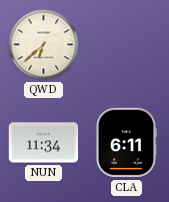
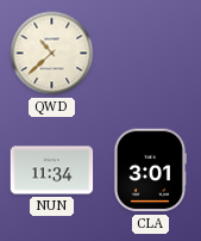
QWD: 6:38 -> 10:38
CLA: 6:11 -> 3:01
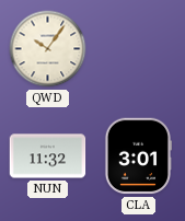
QWD: 10:38 -> 10:06
NUN: 11:34 -> 11:32
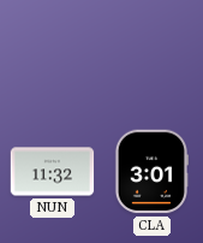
QWD: 10:06 -> none
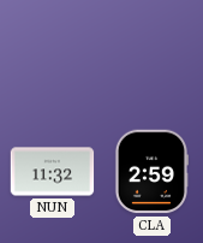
CLA: 3:01 -> 2:59
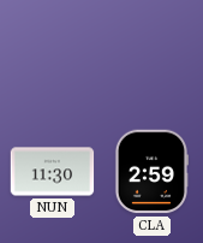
NUN: 11:32 -> 11:30
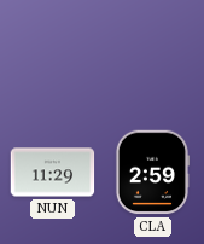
NUN: 11:30 -> 11:29
